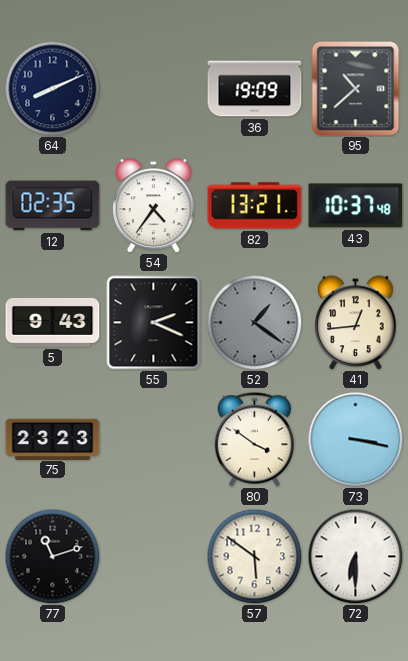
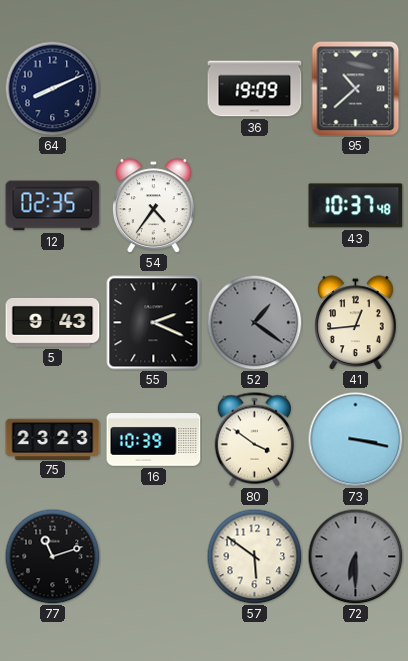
82: 13:21 -> none
16: none -> 10:39
72 dial: white -> grey
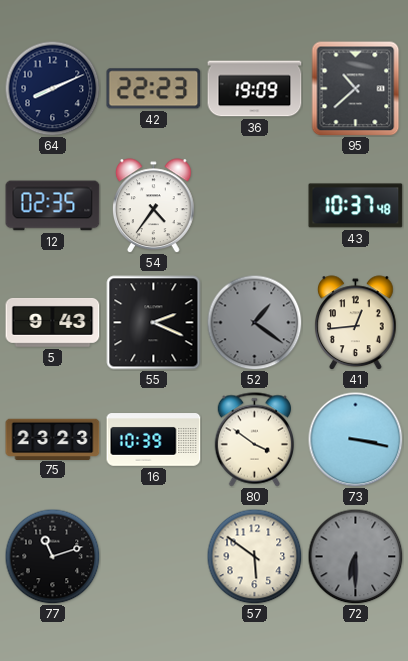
42: none -> 22:23
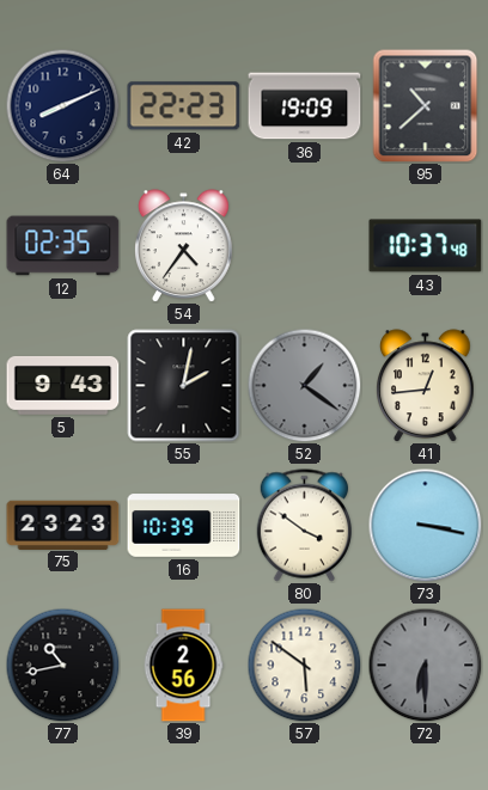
55: 2:19 -> 2:02
77: 11:12 -> 10:43
39: none -> 2:56
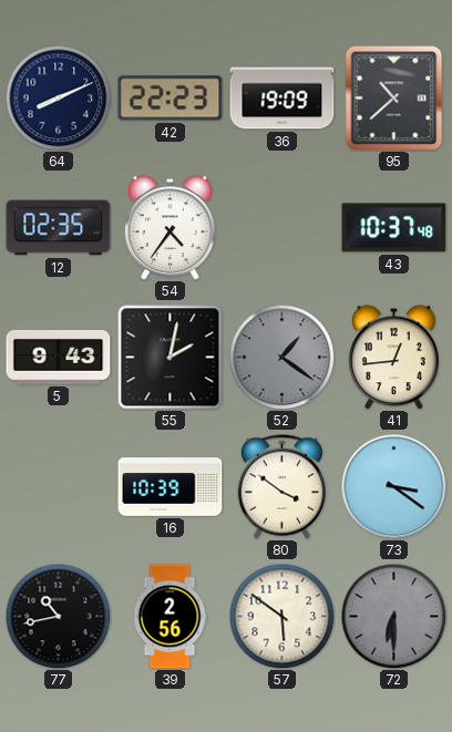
75: 23:23 -> none
73: 3:17 -> 3:21
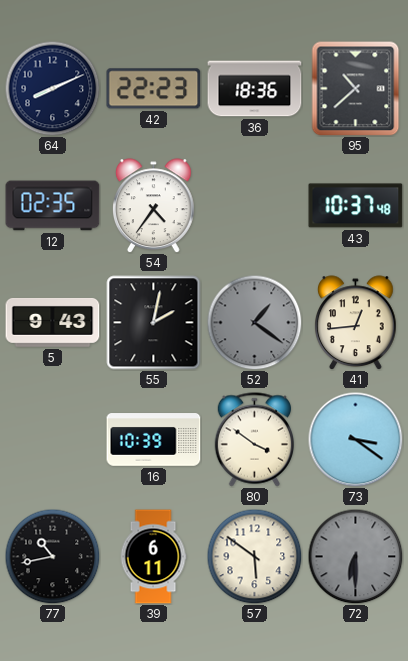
36: 19:09 -> 18:36
39: 2:56 -> 6:11
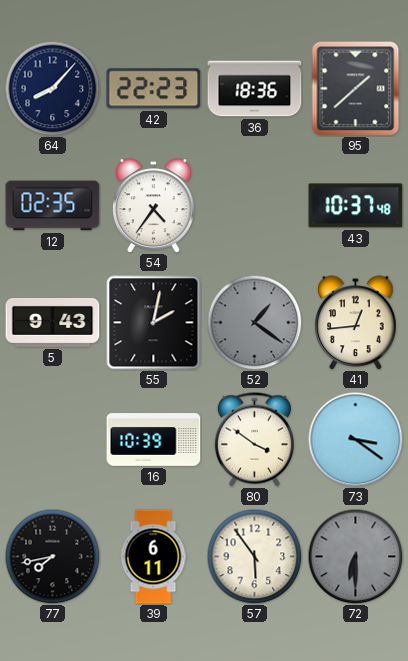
64: 8:11 -> 8:07
95: 10:38 -> 1:38
77: 10:43 -> 7:43
57: 5:51 -> 5:54
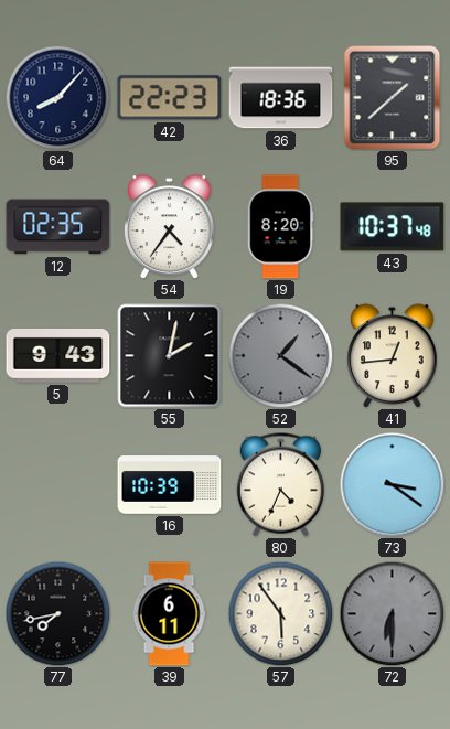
19: none -> 8:20
80: 3:51 -> 4:34
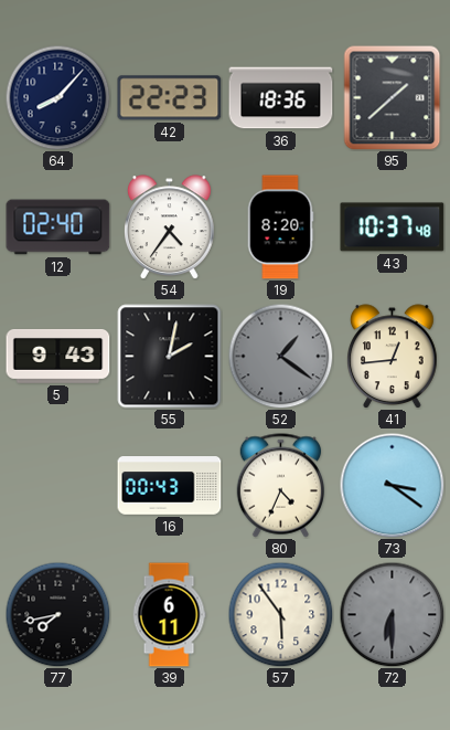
12: 02:35 -> 02:40
16: 10:39 -> 00:43
